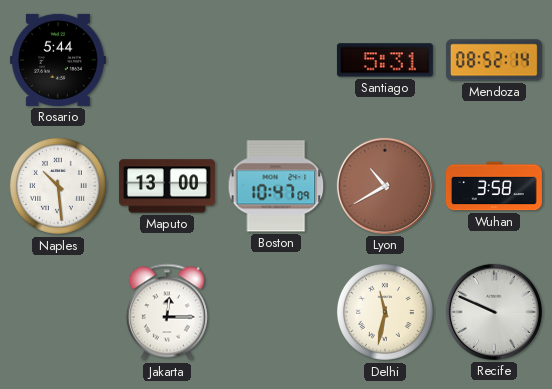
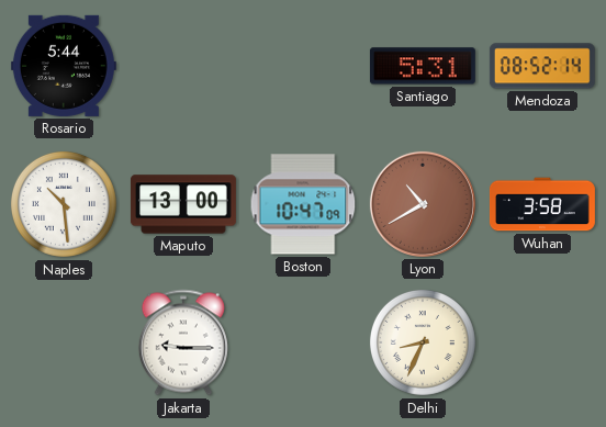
Jakarta: 12:15 -> 9:15
Delhi: 11:32 -> 8:34
Recife: 9:49 -> none
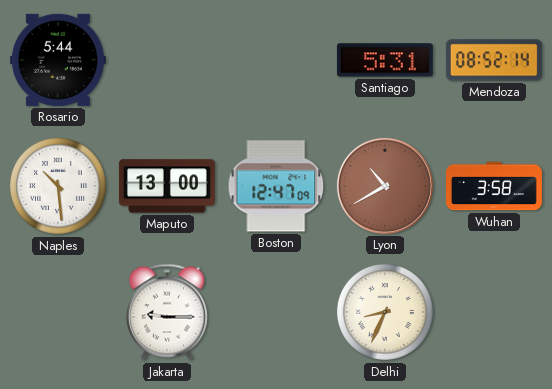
Boston: 10:47 -> 12:47
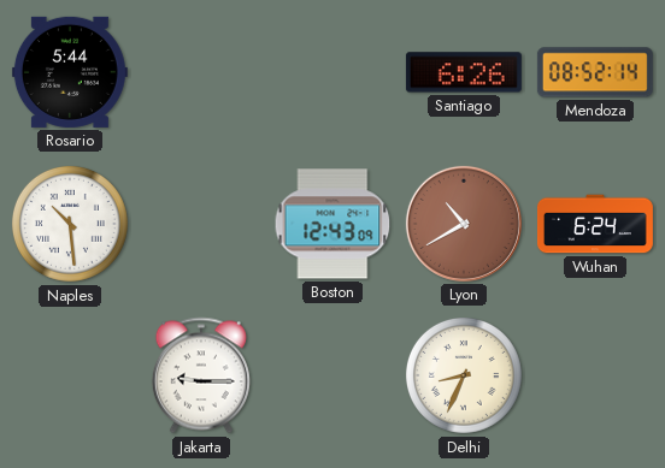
Santiago: 5:31 -> 6:26
Maputo: 13:00 -> none
Boston: 12:47 -> 12:43
Wuhan: 3:58 -> 6:24
